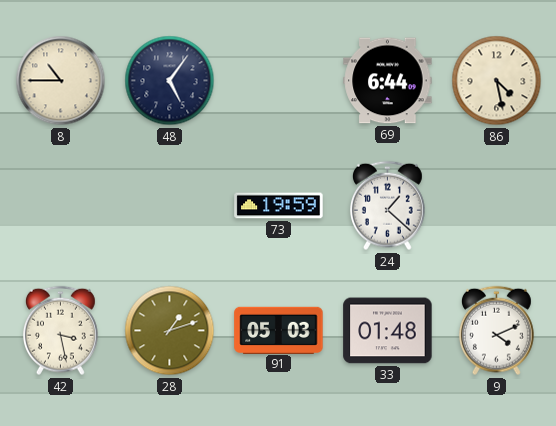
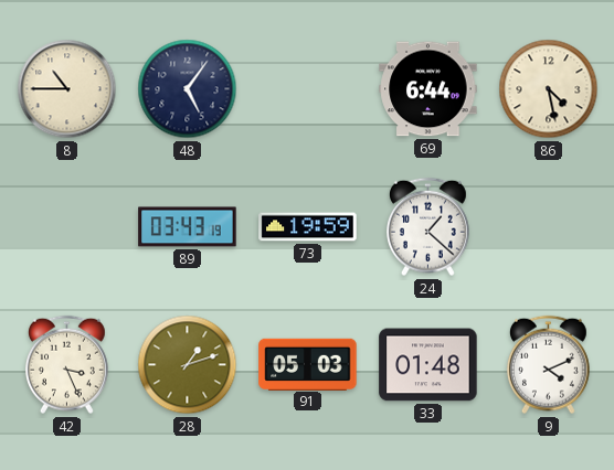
89: none -> 03:43
42: 3:28 -> 3:26
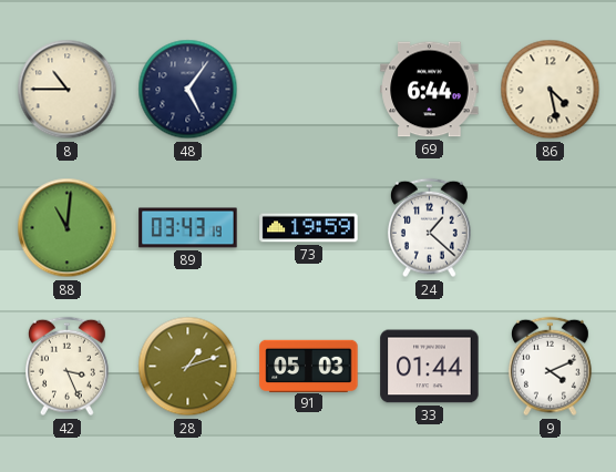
88: none -> 11:01
33: 01:48 -> 01:44
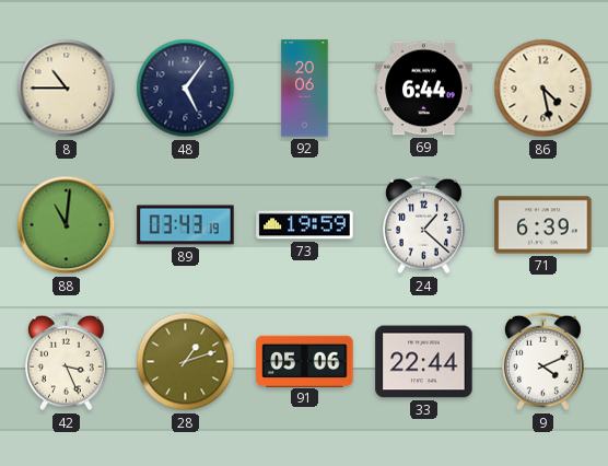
92: none -> 20:06
71: none -> 6:39
91: 05:03 -> 05:06
33: 01:44 -> 22:44
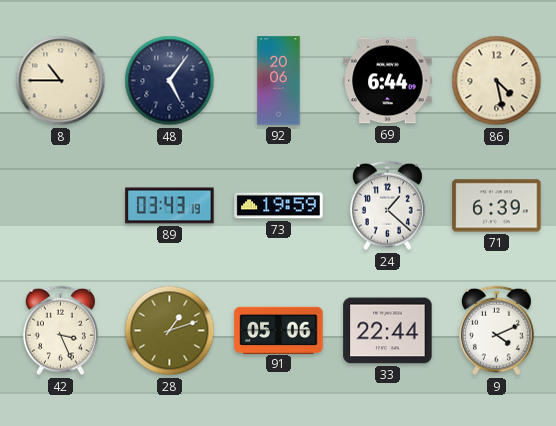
88: 11:01 -> none
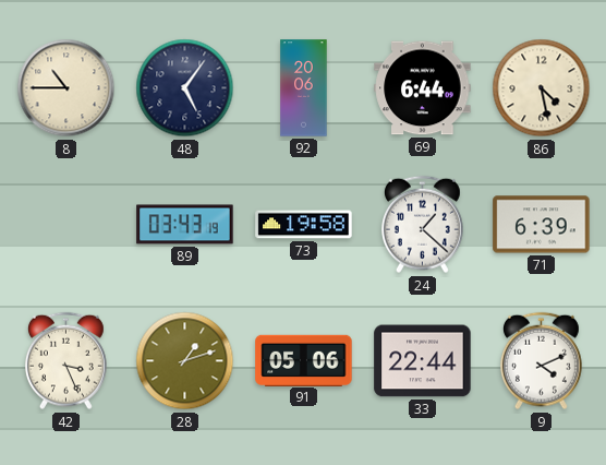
73: 19:59 -> 19:58
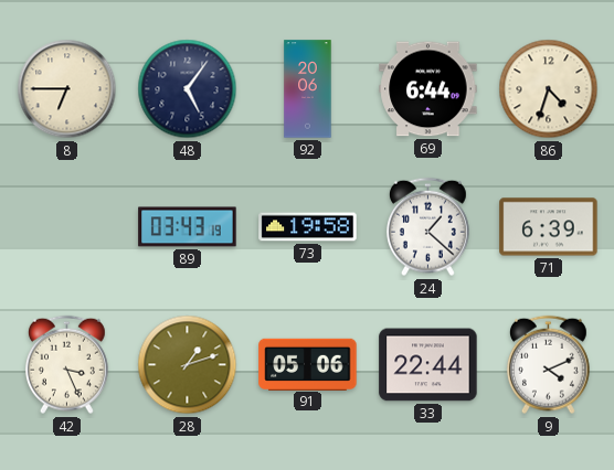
8: 10:45 -> 6:45
86: 4:28 -> 4:33
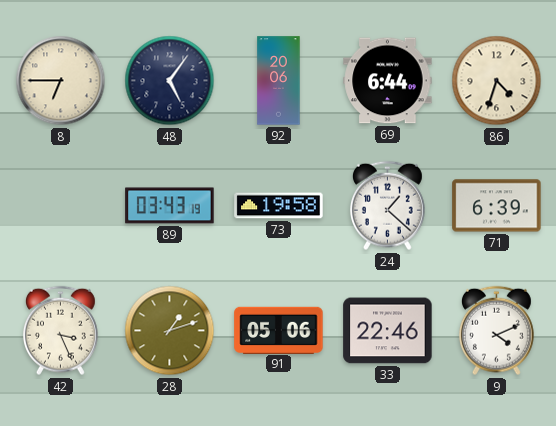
33: 22:44 -> 22:46
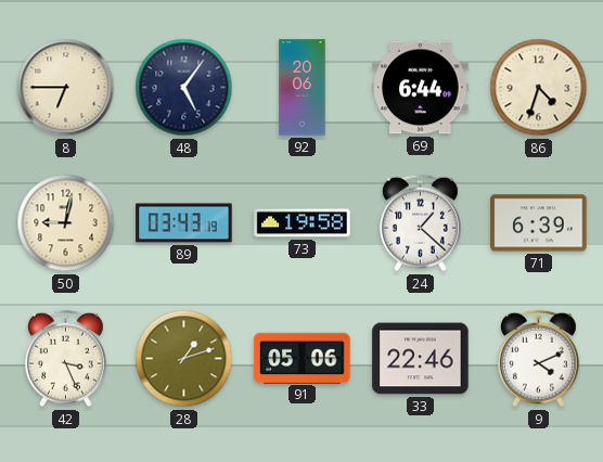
50: none -> 9:02
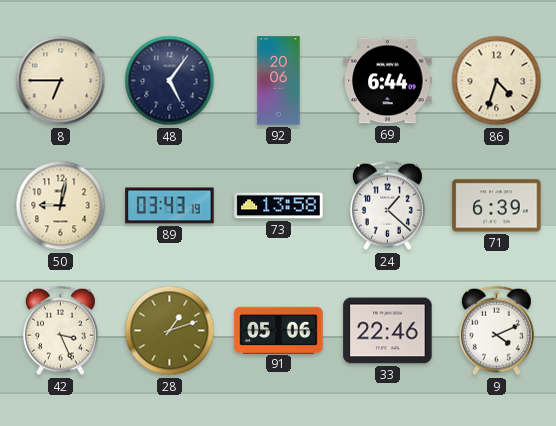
73: 19:58 -> 13:58
